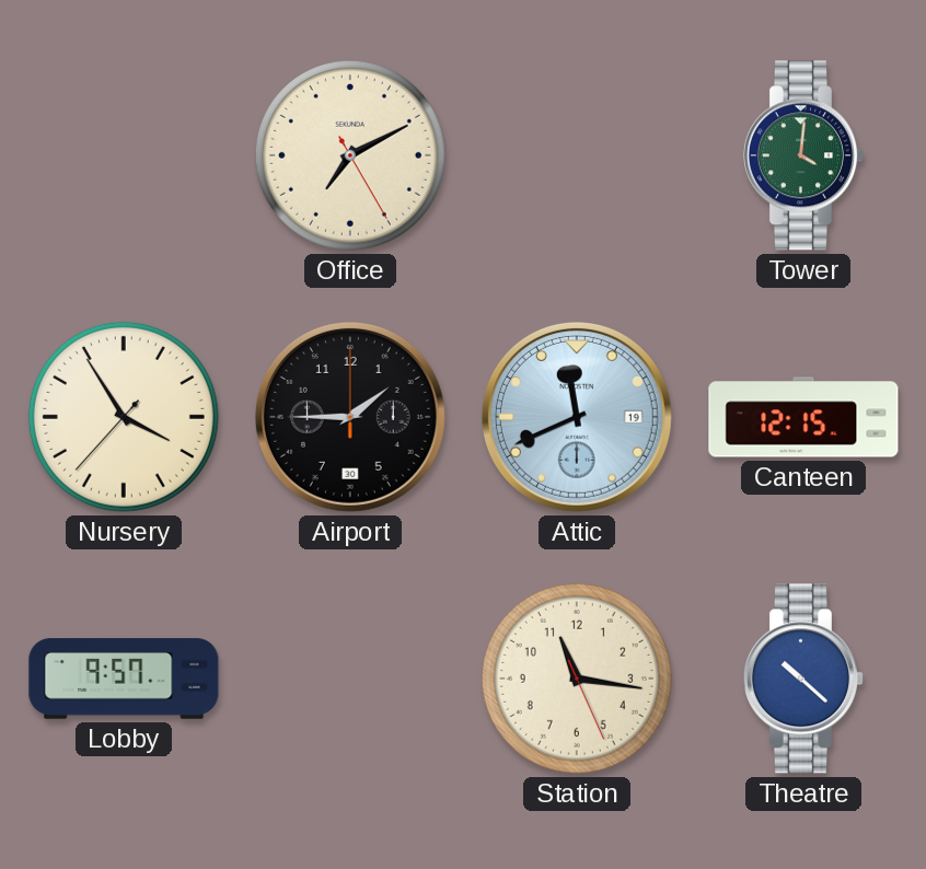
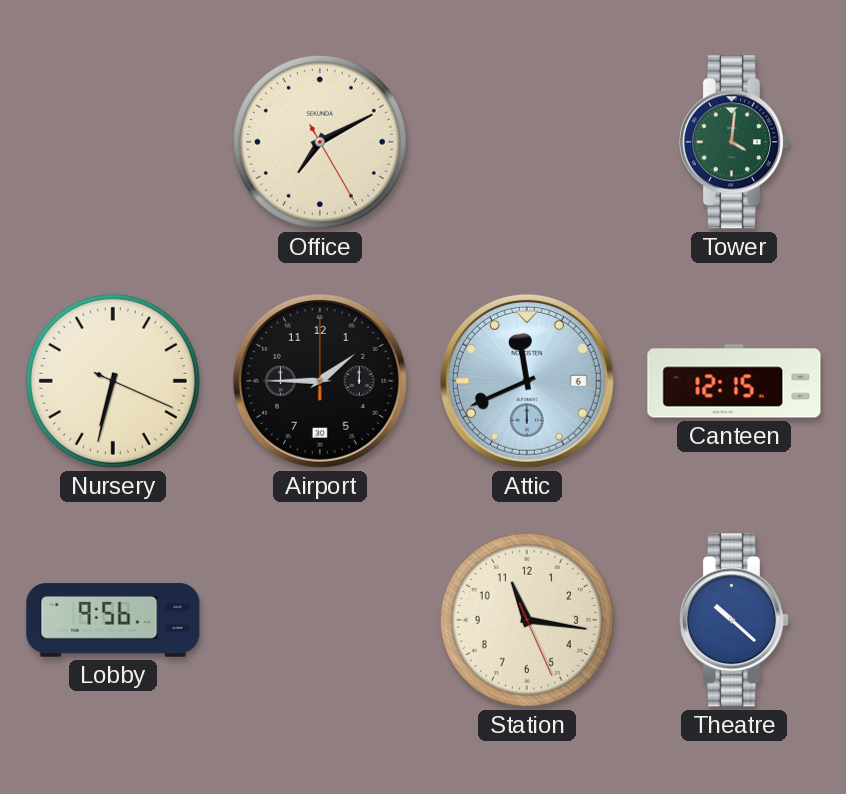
Nursery: 3:54 -> 6:32
Attic date: 19 -> 6
Lobby: 9:57 -> 9:56
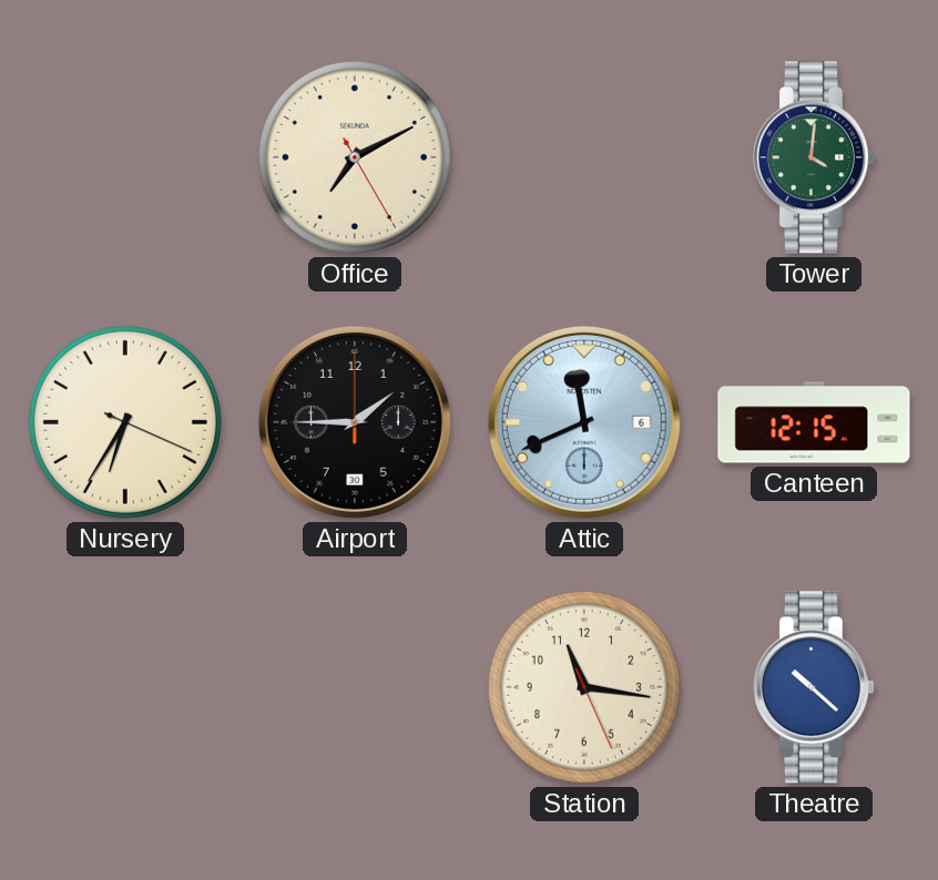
Nursery: 6:32 -> 6:35
Lobby: 9:56 -> none
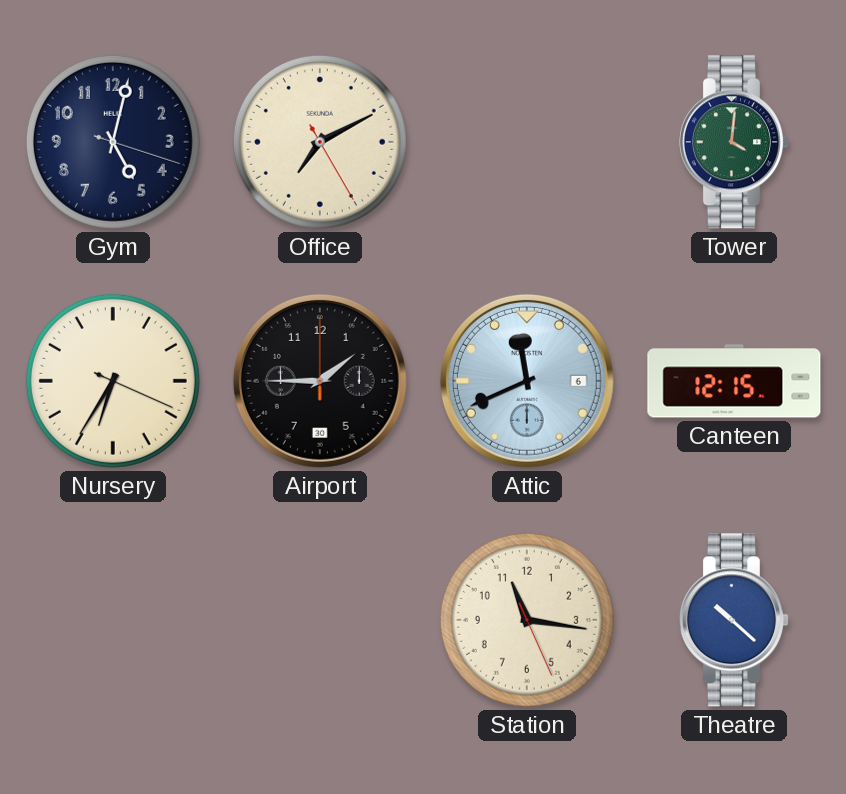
Gym: none -> 5:02
